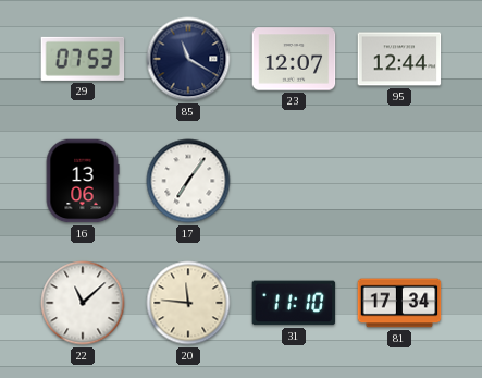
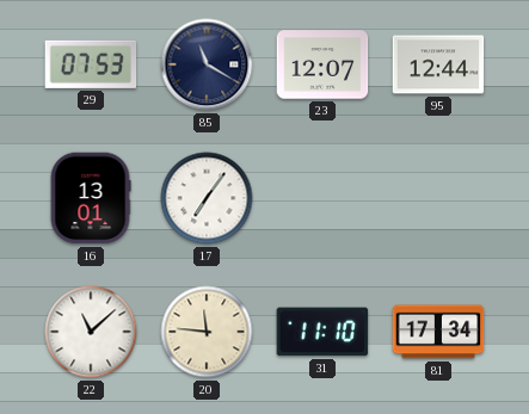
16: 13:06 -> 13:01
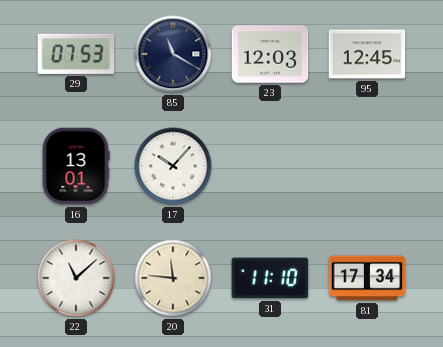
23: 12:07 -> 12:03
95: 12:44 -> 12:45
17: 7:06 -> 10:07
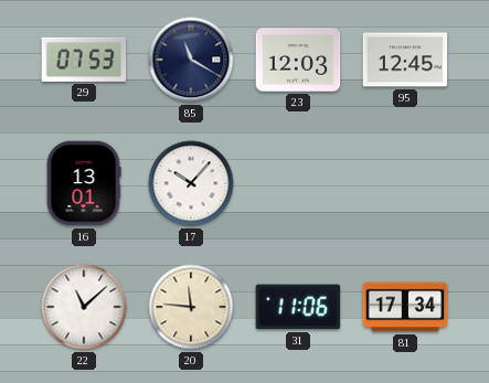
31: 11:10 -> 11:06
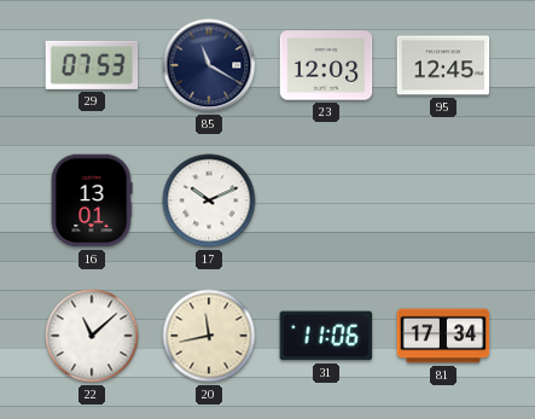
17: 10:07 -> 10:11
20: 11:46 -> 11:43
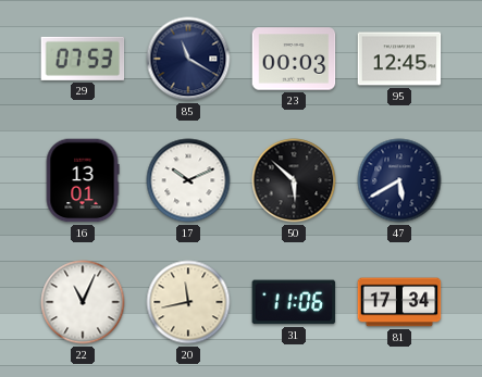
23: 12:03 -> 00:03
50: none -> 5:52
47: none -> 5:40
22: 11:08 -> 11:04
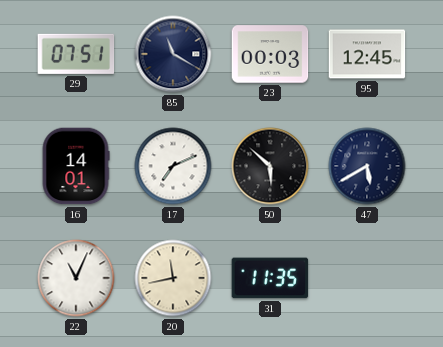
29: 07:53 -> 07:51
16: 13:01 -> 14:01
17: 10:11 -> 7:11
31: 11:06 -> 11:35
81: 17:34 -> none
